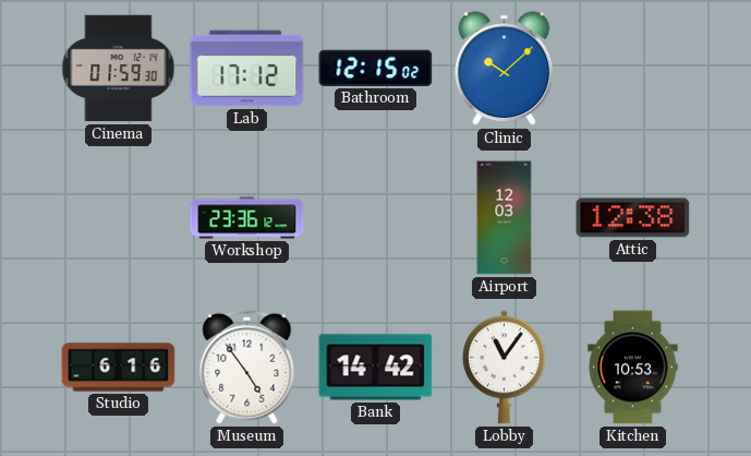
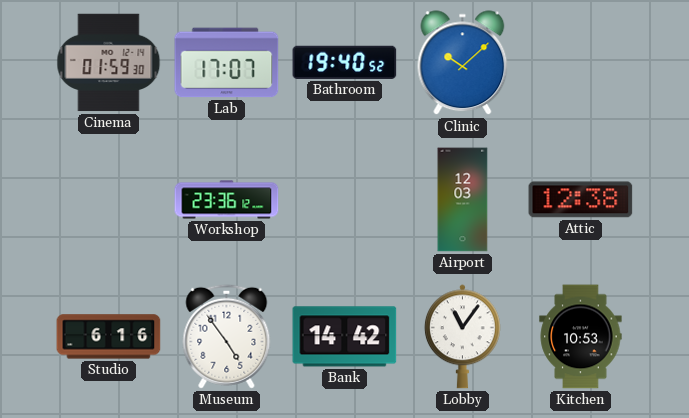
Lab: 17:12 -> 17:07
Bathroom: 12:15 -> 19:40
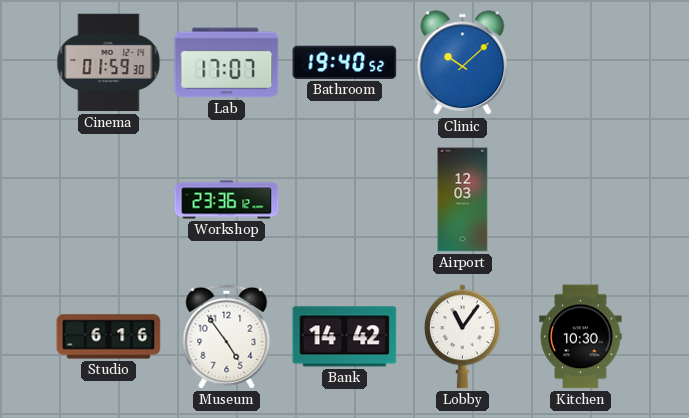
Attic: 12:38 -> none
Kitchen: 10:53 -> 10:30
